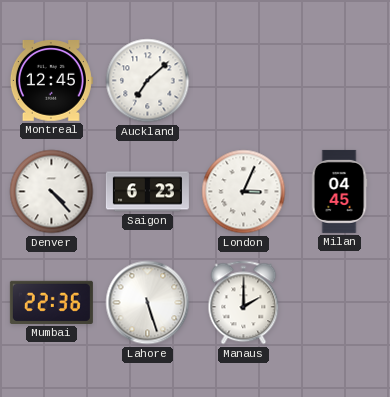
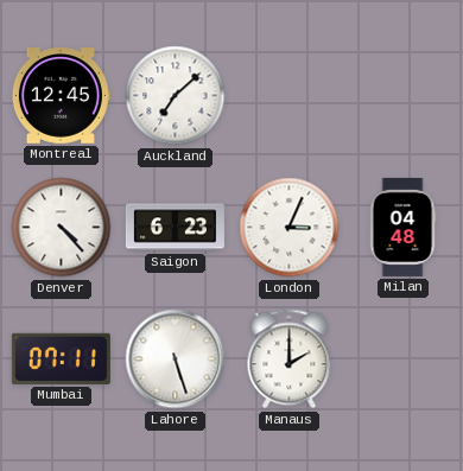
Milan: 04:45 -> 04:48
Mumbai: 22:36 -> 07:11
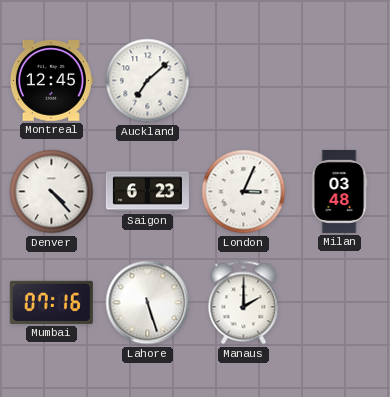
Milan: 04:48 -> 03:48
Mumbai: 07:11 -> 07:16
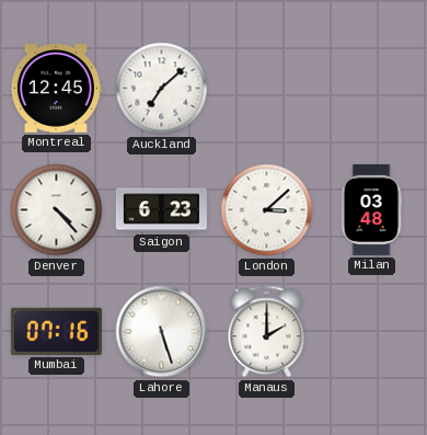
London: 3:04 -> 3:08
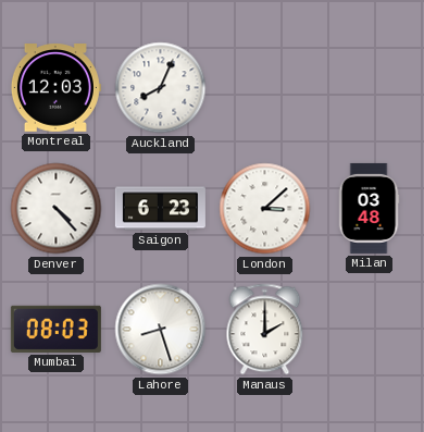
Montreal: 12:45 -> 12:03
Auckland: 7:08 -> 8:04
Mumbai: 07:16 -> 08:03
Lahore: 5:27 -> 8:27
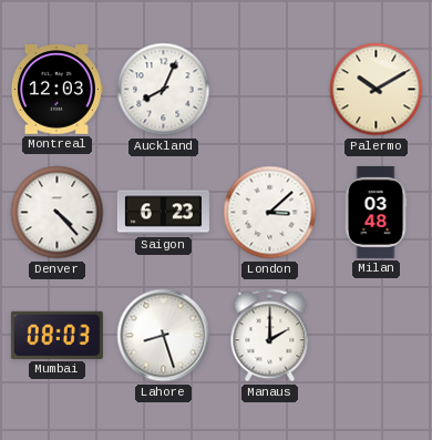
Palermo: none -> 10:10
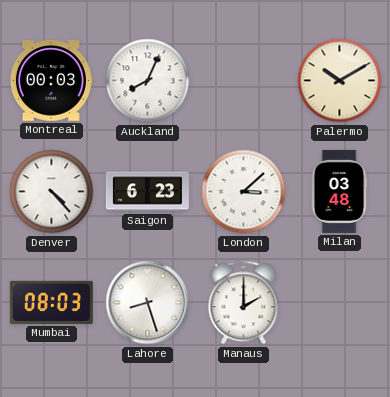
Montreal: 12:03 -> 00:03
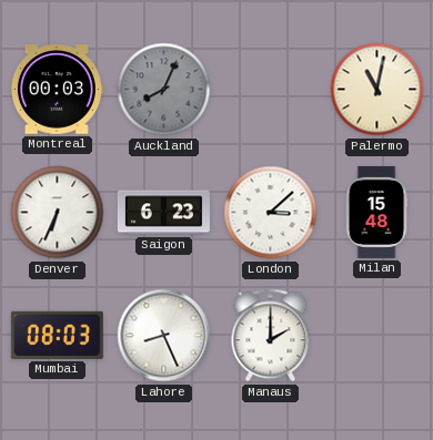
Auckland dial: white -> grey
Palermo: 10:10 -> 11:02
Denver: 4:23 -> 6:34
Milan: 03:48 -> 15:48
Lahore: 8:27 -> 8:26
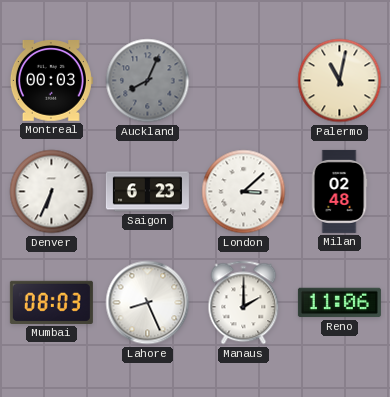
Milan: 15:48 -> 02:48
Reno: none -> 11:06
